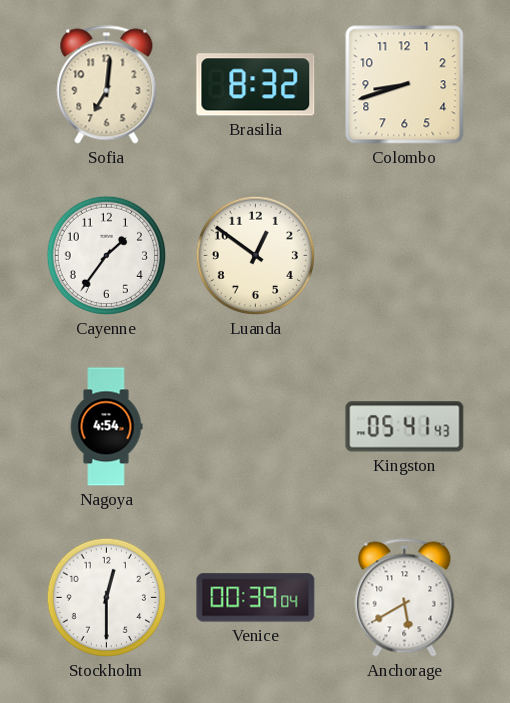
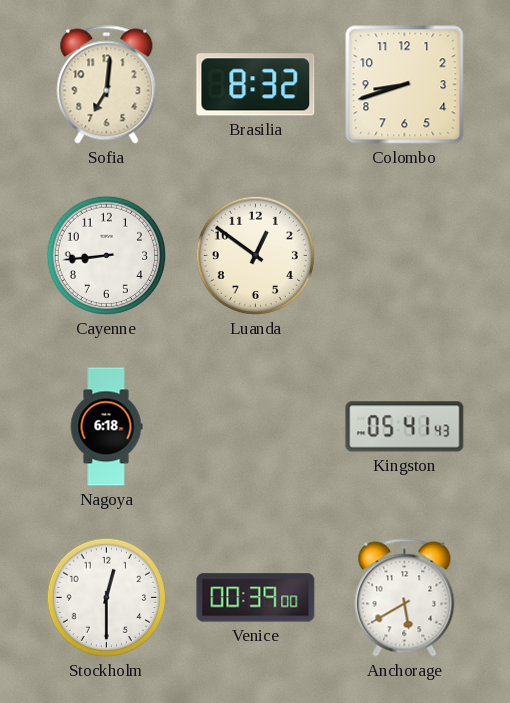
Cayenne: 1:36 -> 8:44
Nagoya: 4:54 -> 6:18
Venice: 00:39:04 -> 00:39:00
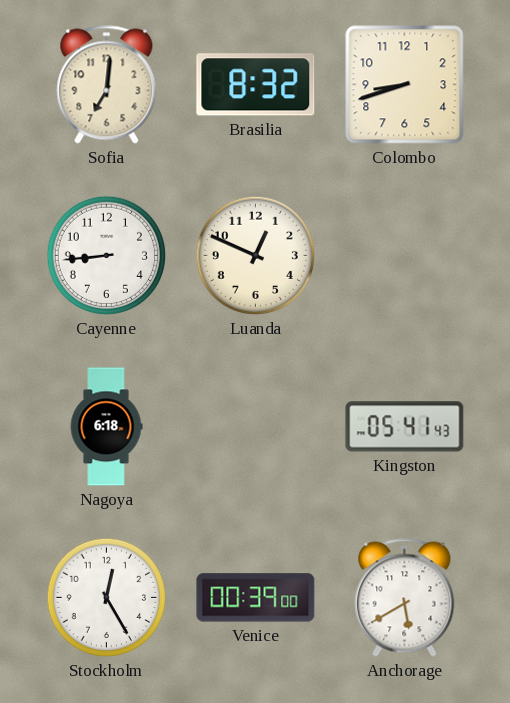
Luanda: 12:51 -> 12:49
Stockholm: 12:30 -> 12:25
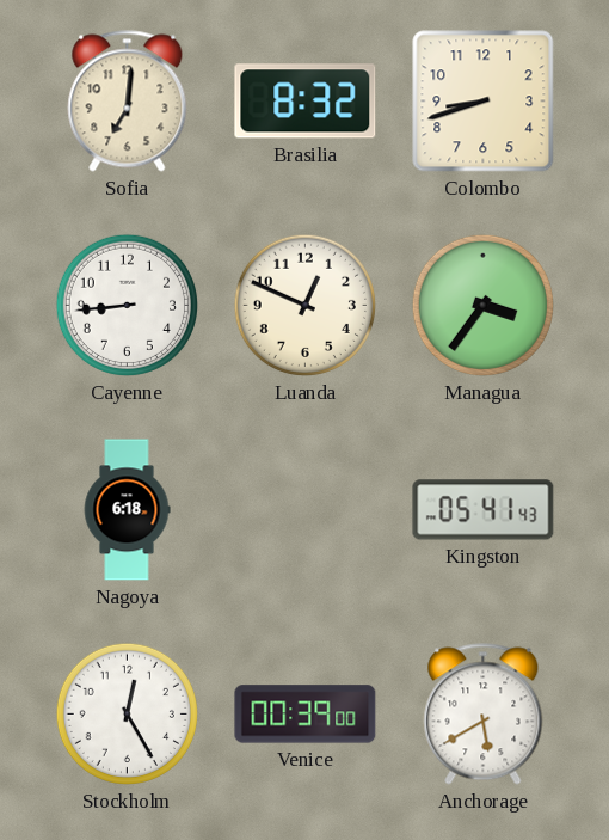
Managua: none -> 3:36
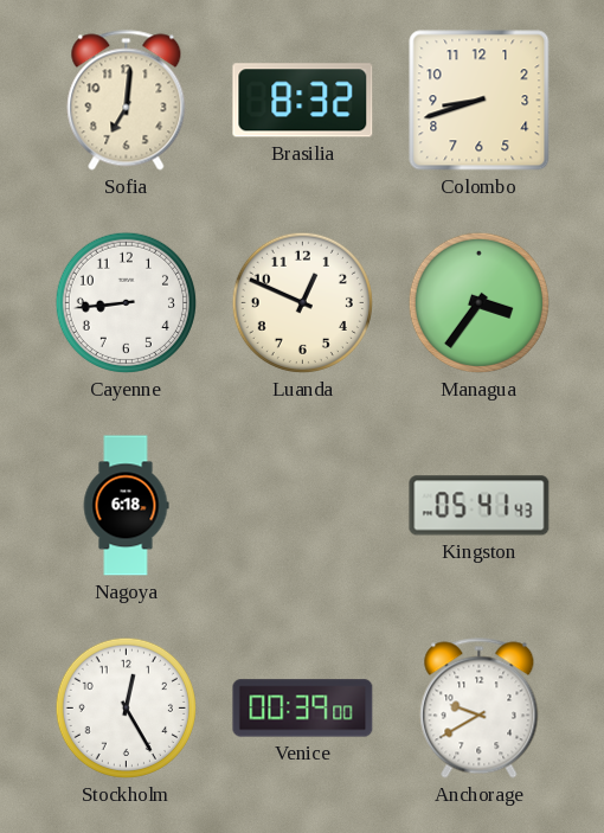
Anchorage: 5:40 -> 9:40
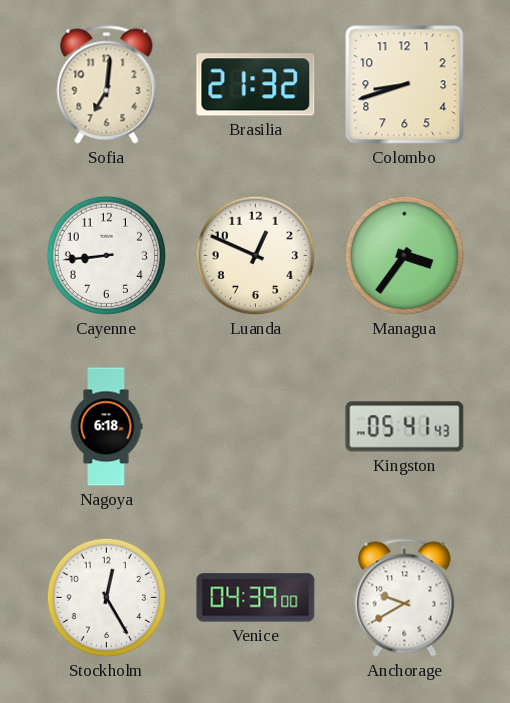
Brasilia: 8:32 -> 21:32
Venice: 00:39 -> 04:39
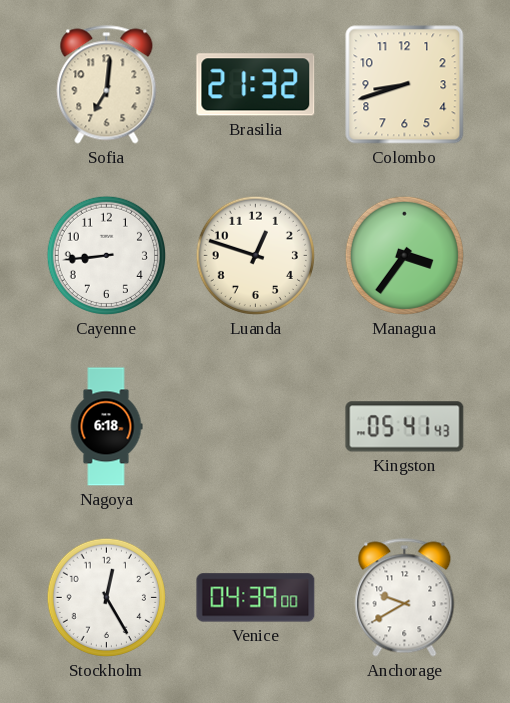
Luanda: 12:49 -> 12:48
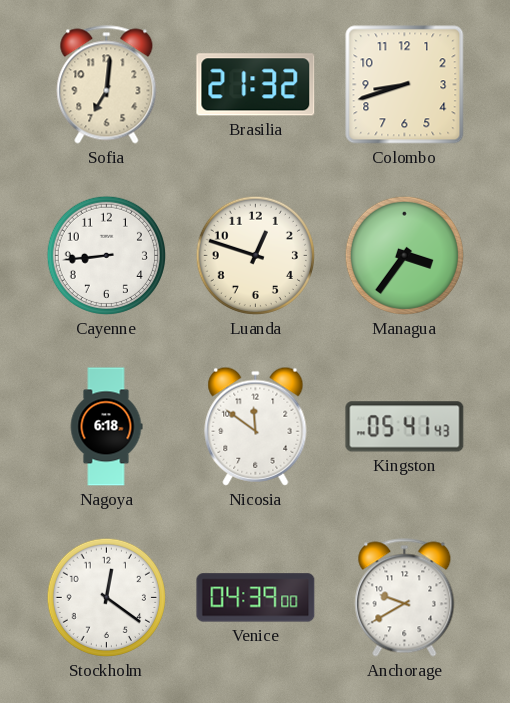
Nicosia: none -> 11:51
Stockholm: 12:25 -> 12:21
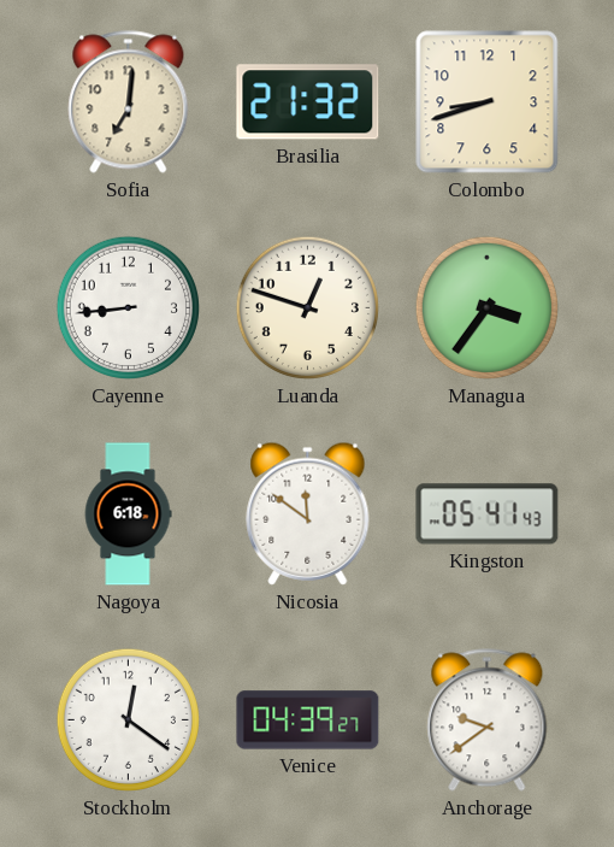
Venice: 04:39:00 -> 04:39:27
Anchorage: 9:40 -> 9:39
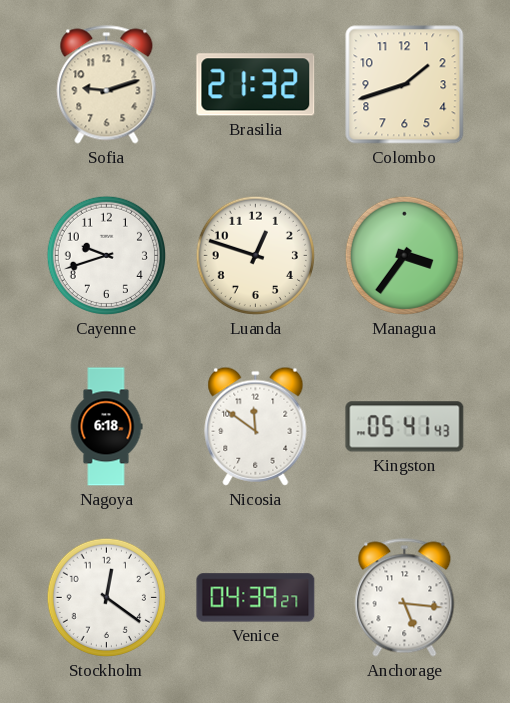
Sofia: 7:01 -> 9:12
Colombo: 8:42 -> 1:42
Cayenne: 8:44 -> 9:42
Anchorage: 9:39 -> 5:16
